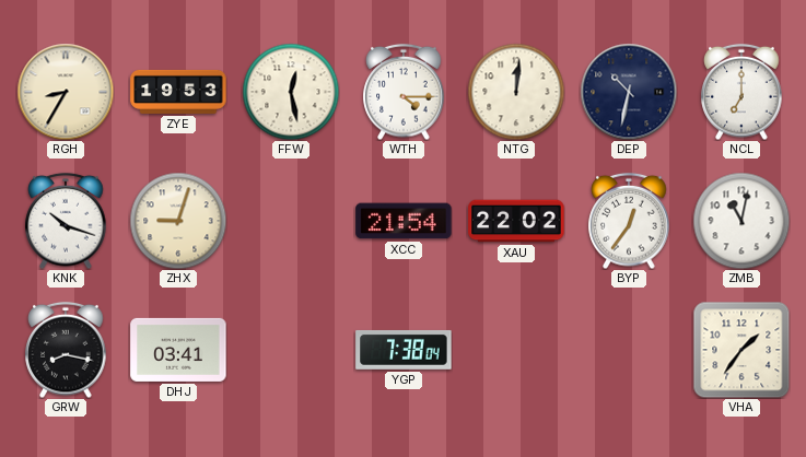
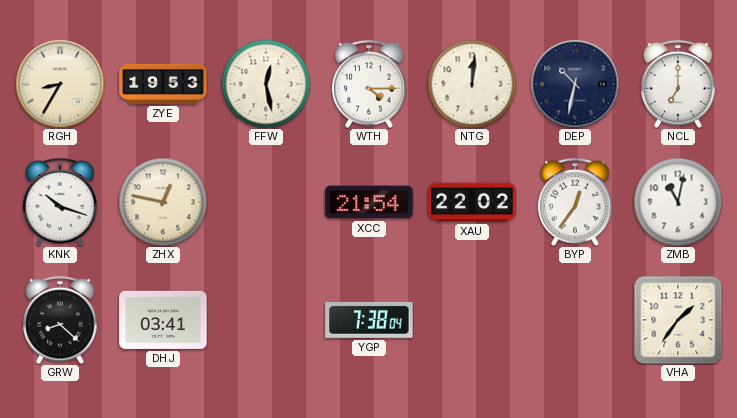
ZHX: 9:03 -> 12:47
GRW: 8:17 -> 8:22
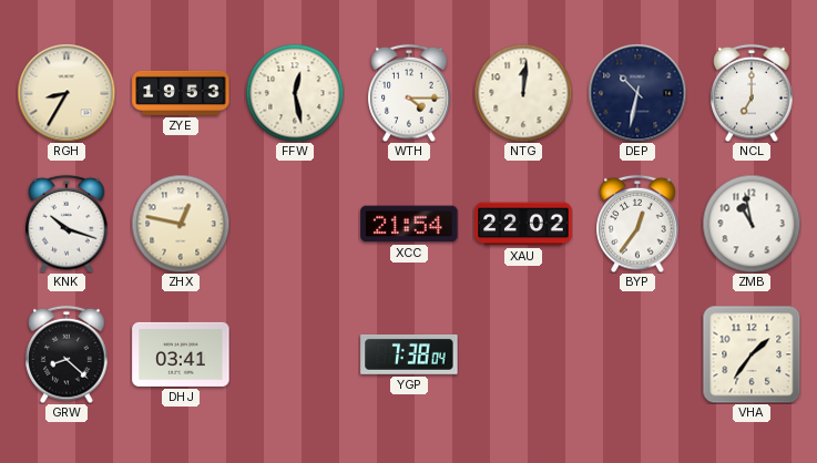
ZMB: 11:02 -> 10:58
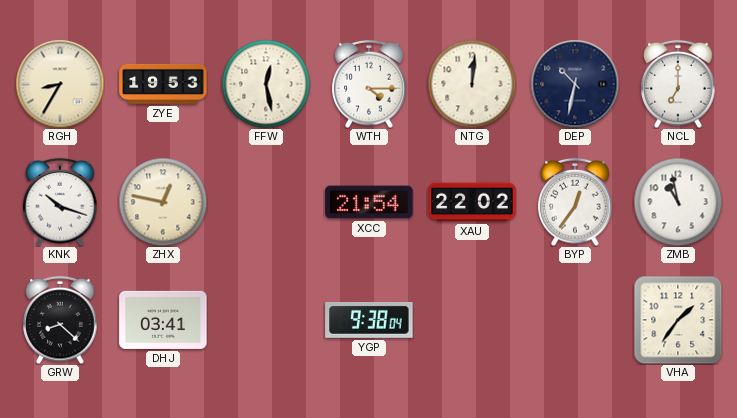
YGP: 7:38 -> 9:38
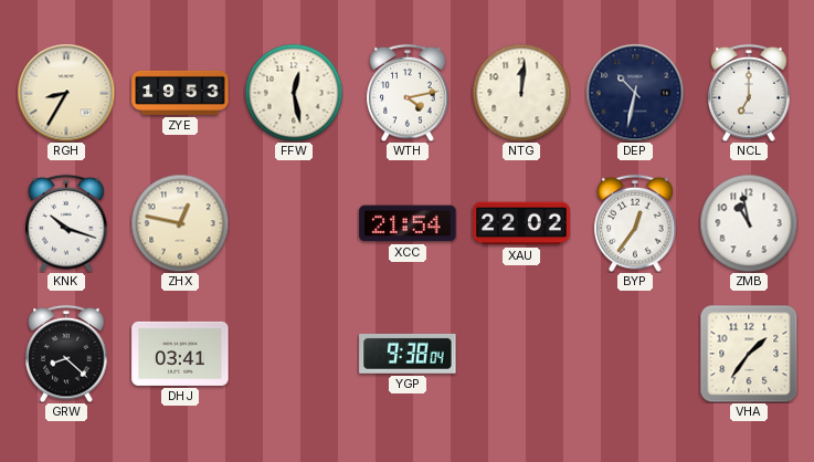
WTH: 4:15 -> 4:13
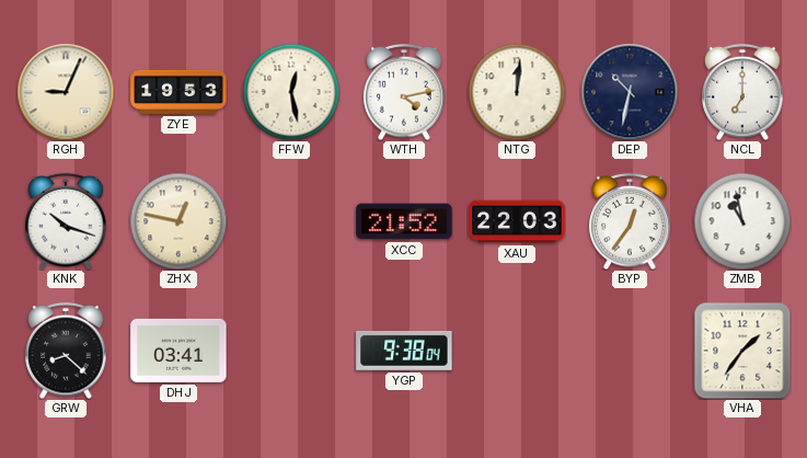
RGH: 8:35 -> 9:04
XCC: 21:54 -> 21:52
XAU: 22:02 -> 22:03
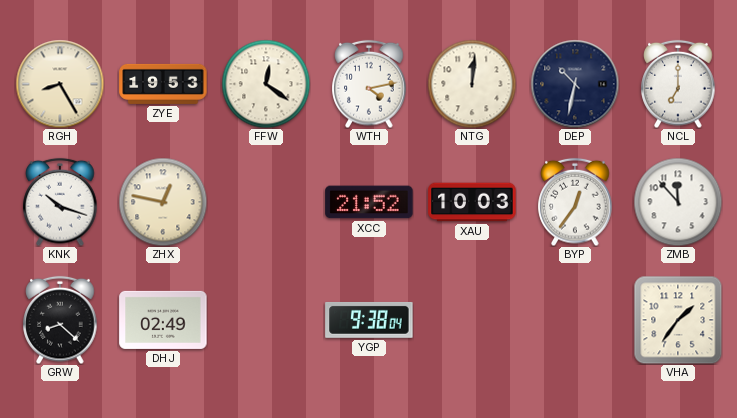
RGH: 9:04 -> 8:25
FFW: 12:28 -> 12:21
XAU: 22:03 -> 10:03
ZMB: 10:58 -> 11:53
DHJ: 03:41 -> 02:49
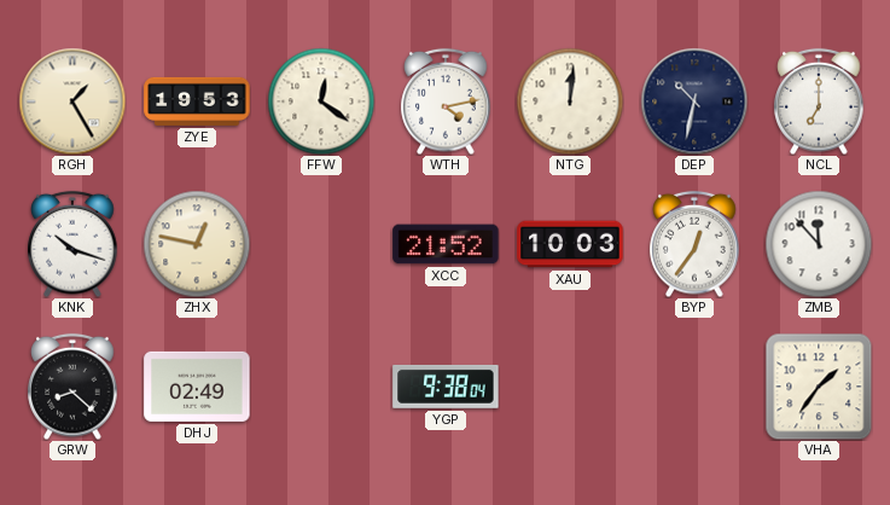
RGH: 8:25 -> 1:25
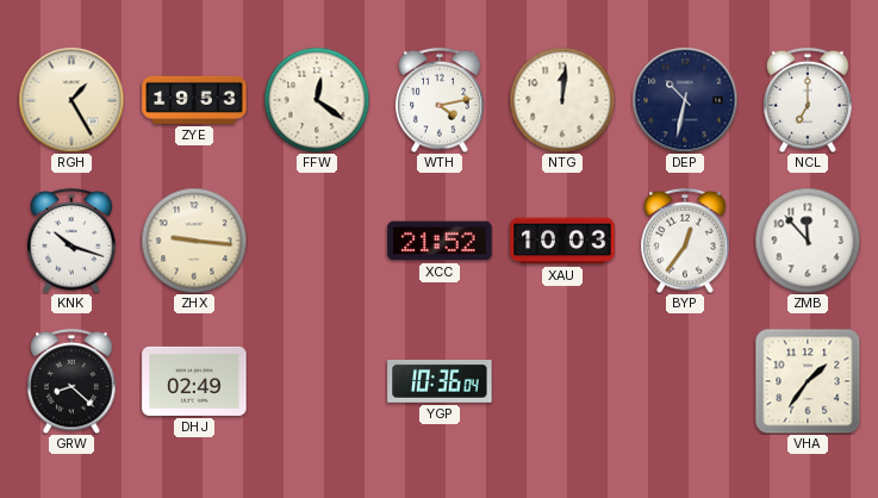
ZHX: 12:47 -> 9:16
YGP: 9:38 -> 10:36
